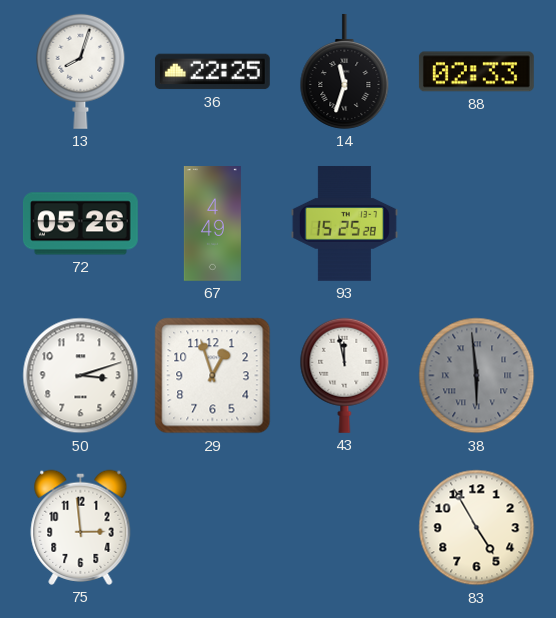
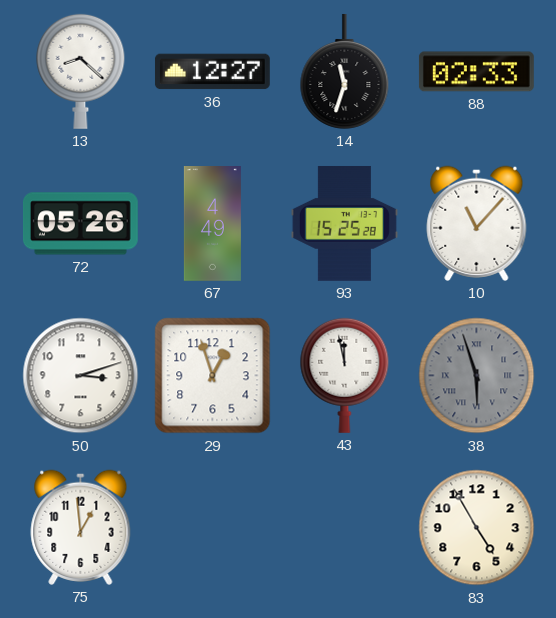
13: 8:03 -> 8:22
36: 22:25 -> 12:27
10: none -> 11:07
38: 5:59 -> 5:57
75: 2:59 -> 12:59
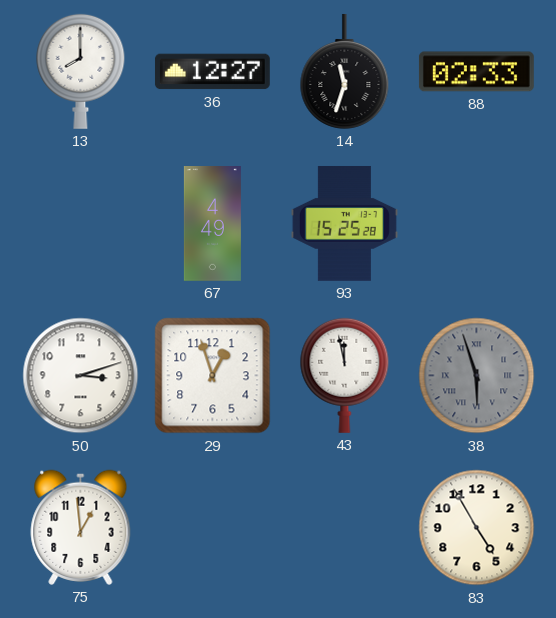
13: 8:22 -> 8:00
72: 05:26 -> none
10: 11:07 -> none
